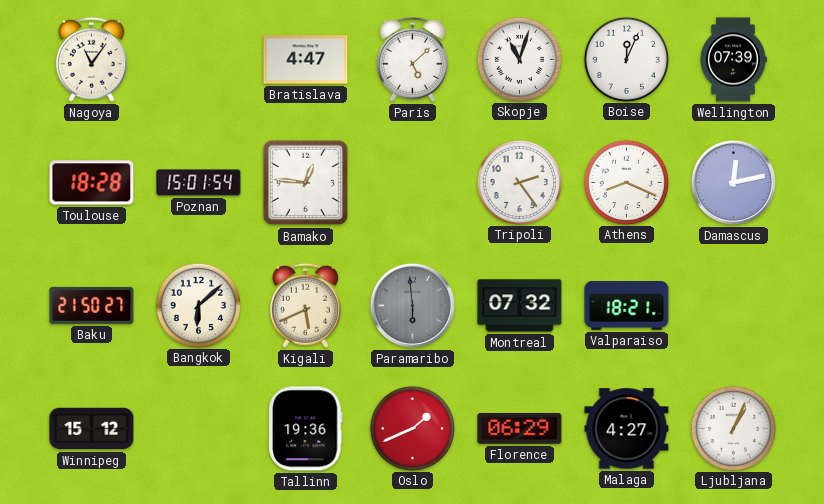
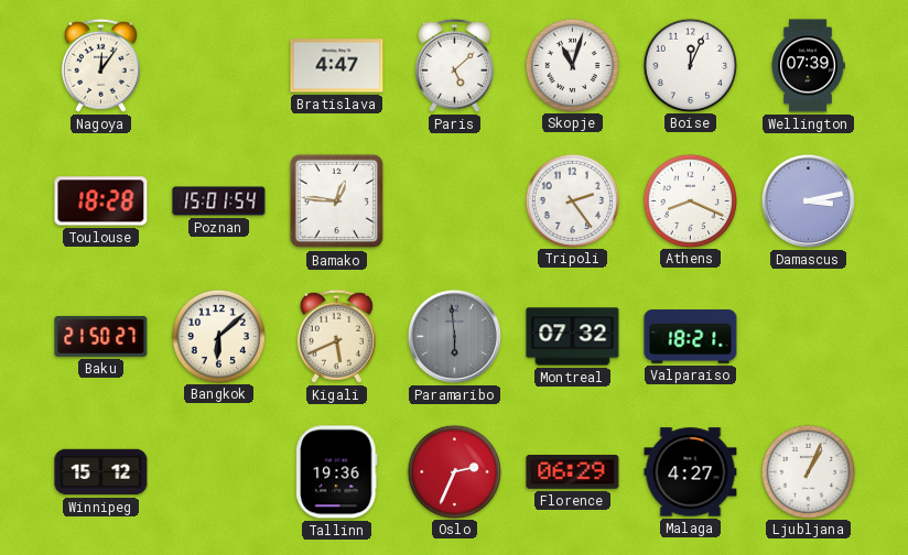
Nagoya: 11:06 -> 12:06
Damascus: 12:13 -> 3:13
Oslo: 1:41 -> 2:34
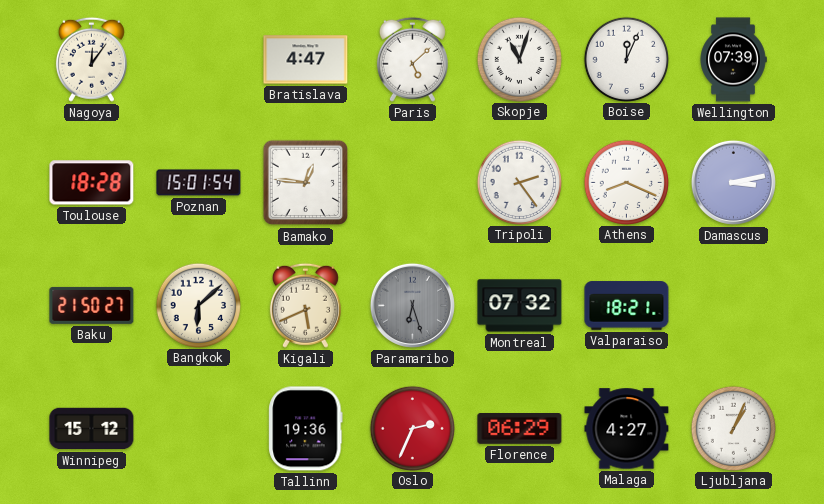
Paramaribo: 5:59 -> 6:27
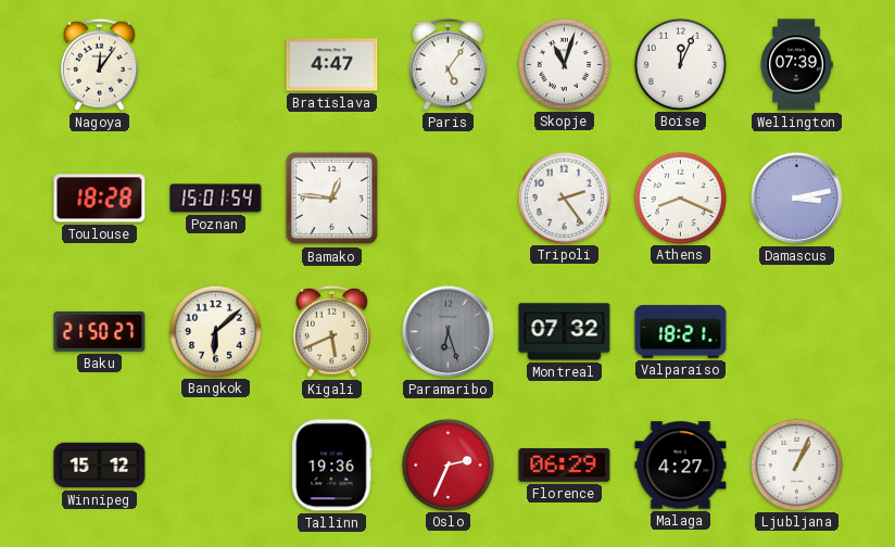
Paris: 5:08 -> 5:06
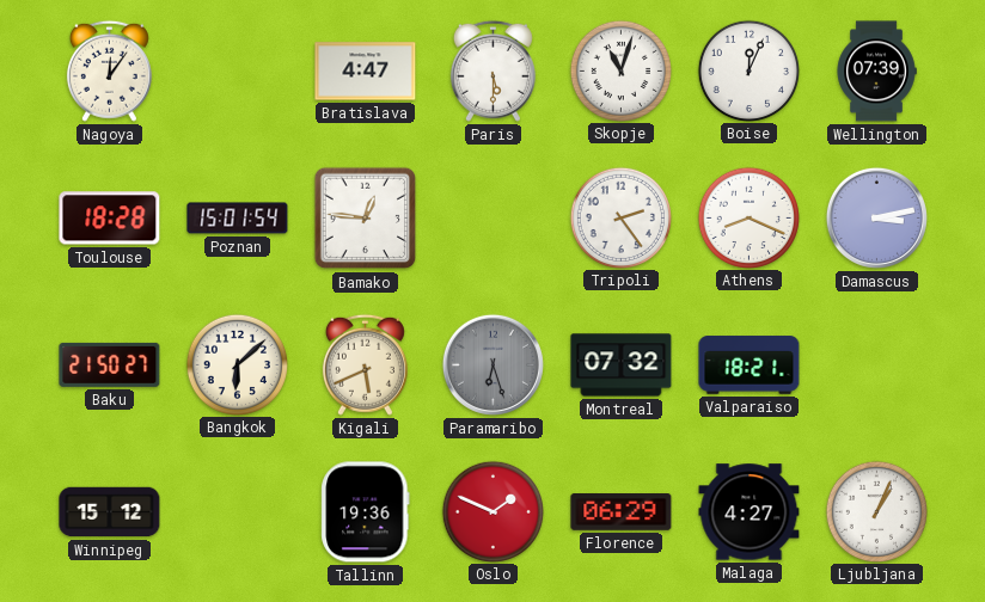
Paris: 5:06 -> 5:30
Oslo: 2:34 -> 1:49
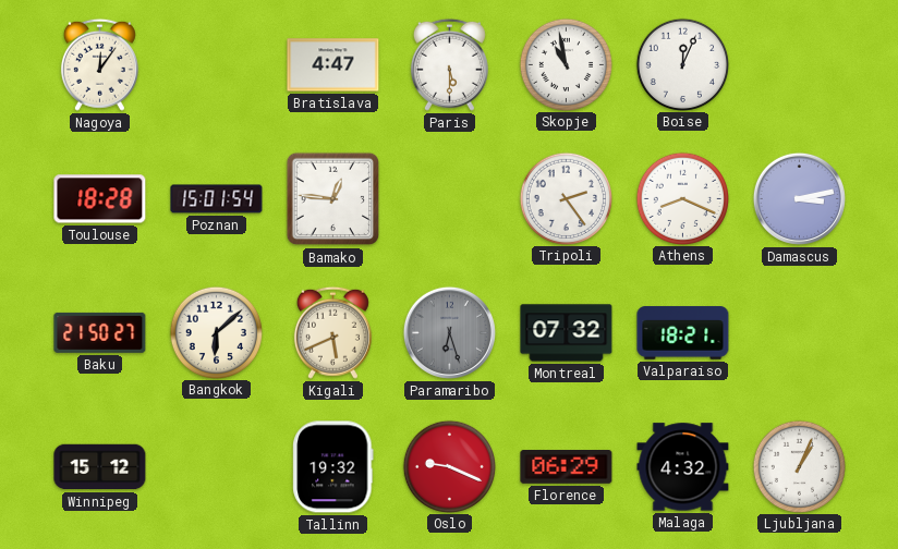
Skopje: 11:03 -> 10:58
Wellington: 07:39 -> none
Tallinn: 19:36 -> 19:32
Oslo: 1:49 -> 9:19
Malaga: 4:27 -> 4:32
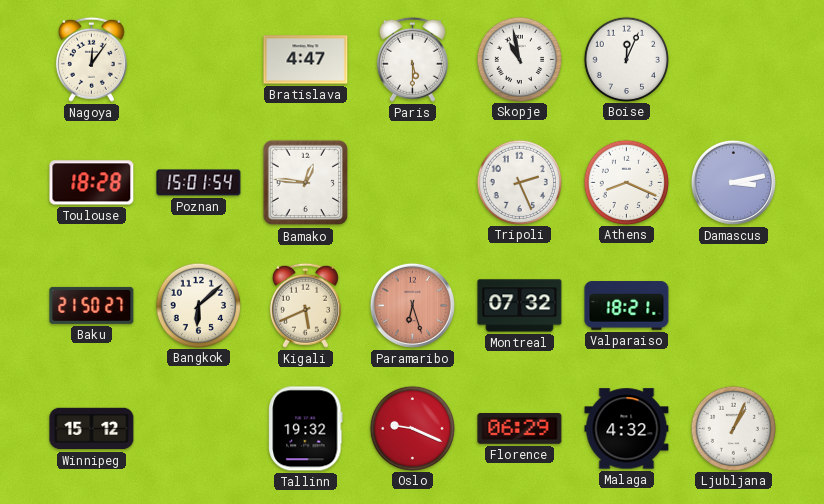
Tripoli: 2:24 -> 2:26
Paramaribo dial: grey -> salmon
